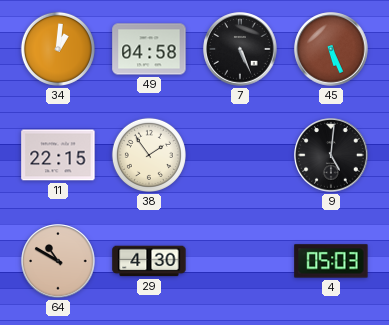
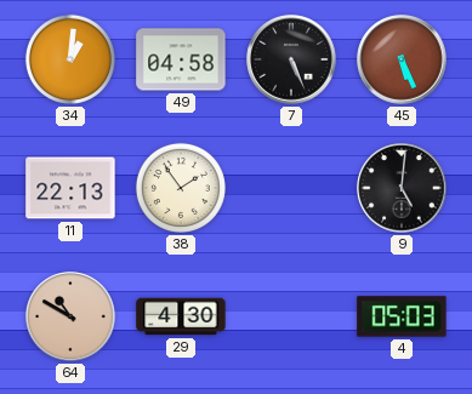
11: 22:15 -> 22:13
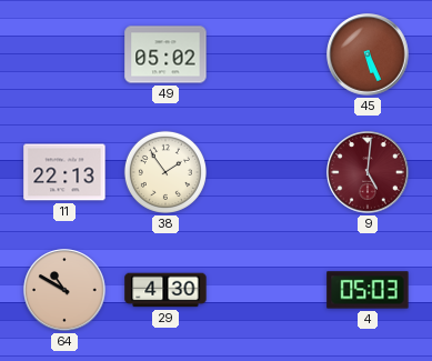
34: 1:01 -> none
49: 04:58 -> 05:02
7: 5:26 -> none
9 dial: black -> burgundy
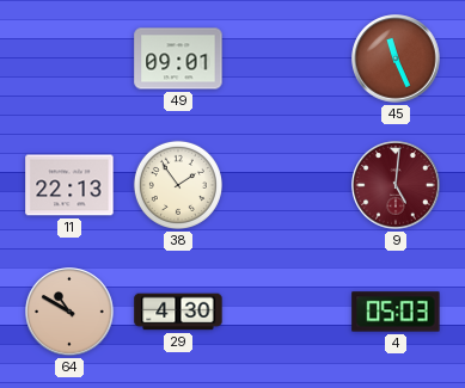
49: 05:02 -> 09:01
45: 5:26 -> 11:26
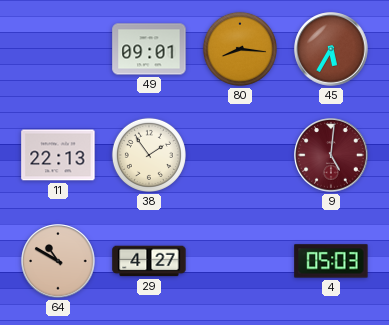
80: none -> 8:16
45: 11:26 -> 5:35
29: 4:30 -> 4:27
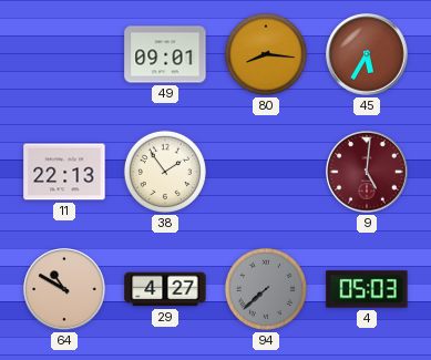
94: none -> 7:38
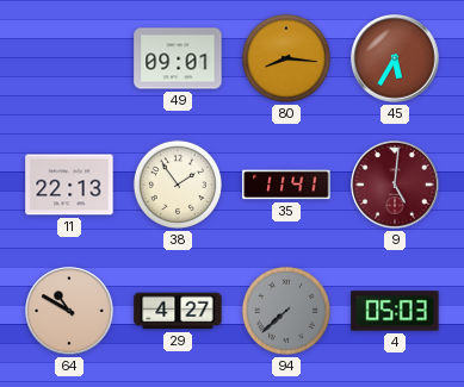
35: none -> 11:41
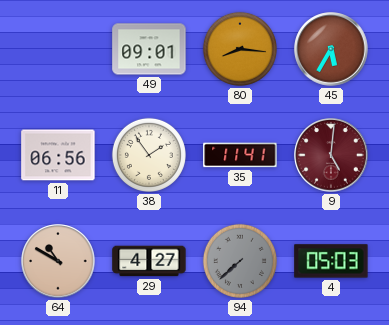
11: 22:13 -> 06:56
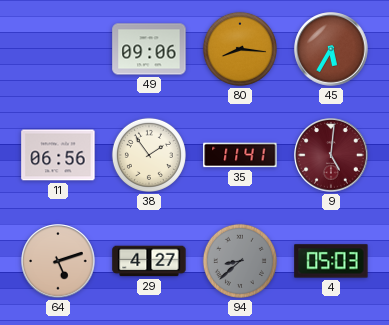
49: 09:01 -> 09:06
64: 10:50 -> 5:12
94: 7:38 -> 8:38
